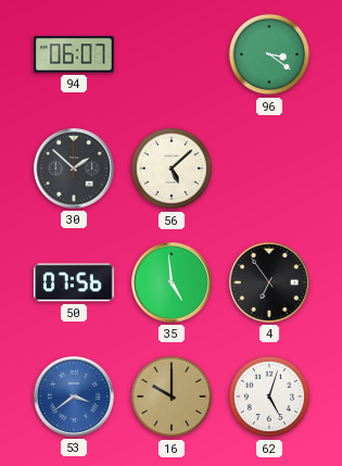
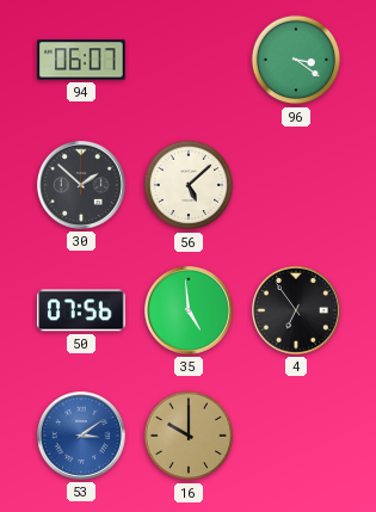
53: 3:39 -> 3:09
62: 5:03 -> none
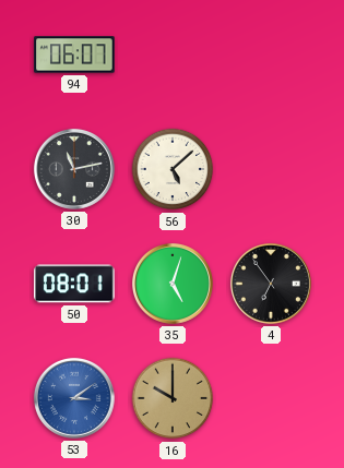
96: 3:21 -> none
30: 1:52 -> 11:13
50: 07:56 -> 08:01
35: 4:59 -> 5:03
